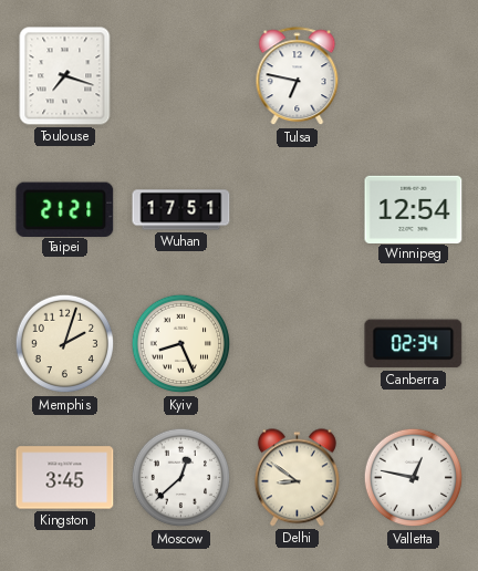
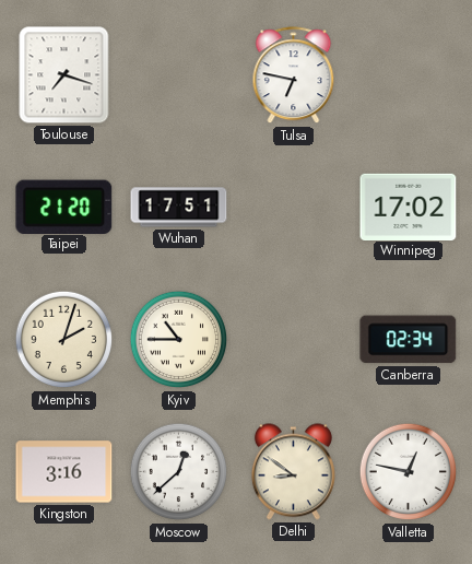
Taipei: 21:21 -> 21:20
Winnipeg: 12:54 -> 17:02
Kyiv: 8:26 -> 10:45
Kingston: 3:45 -> 3:16
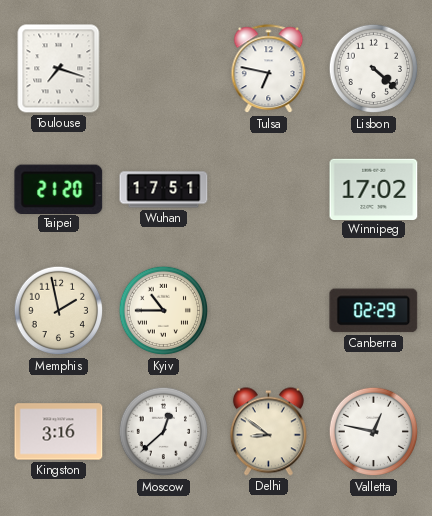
Lisbon: none -> 4:22
Memphis: 2:03 -> 1:58
Canberra: 02:34 -> 02:29
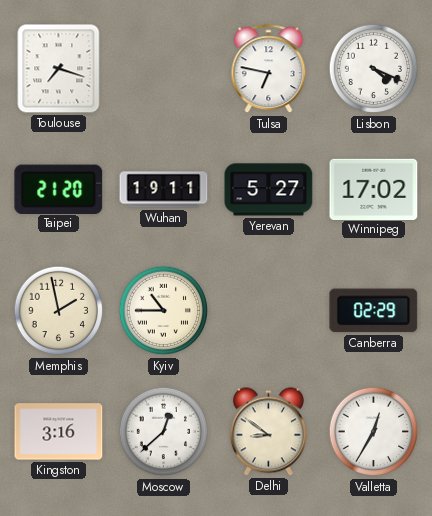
Lisbon: 4:22 -> 4:19
Wuhan: 17:51 -> 19:11
Yerevan: none -> 5:27
Valletta: 12:47 -> 12:35
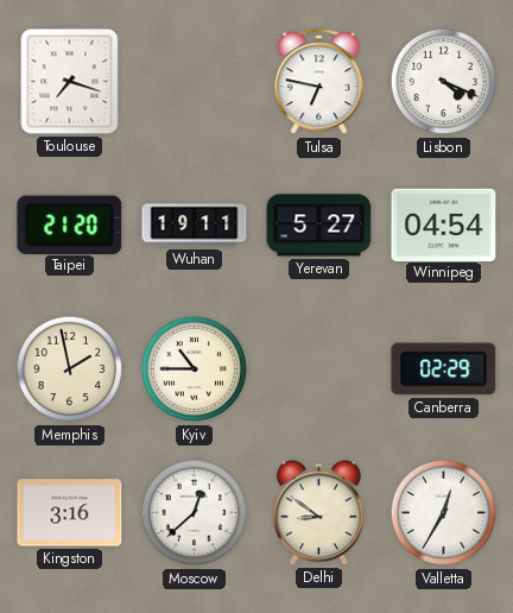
Winnipeg: 17:02 -> 04:54
